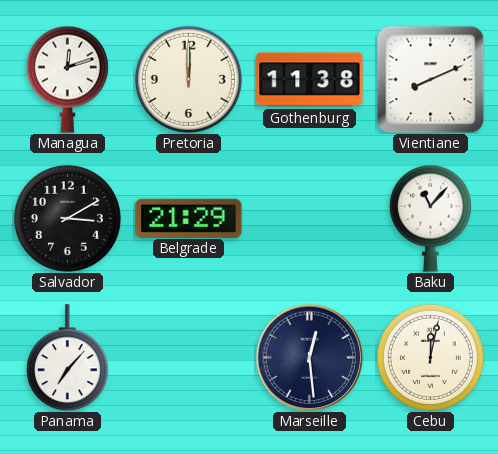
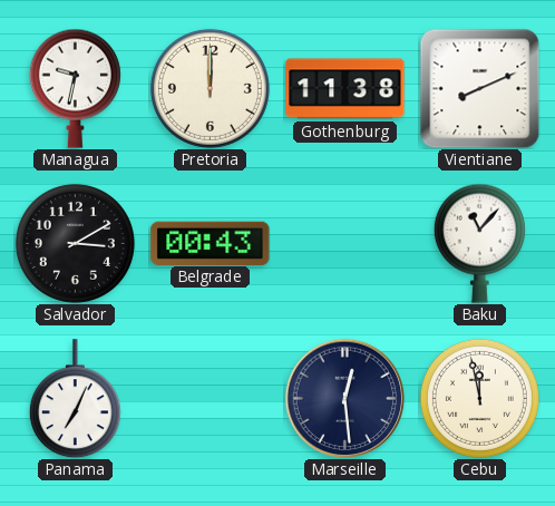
Managua: 12:12 -> 9:32
Belgrade: 21:29 -> 00:43
Panama: 7:07 -> 7:04
Cebu: 12:02 -> 11:58
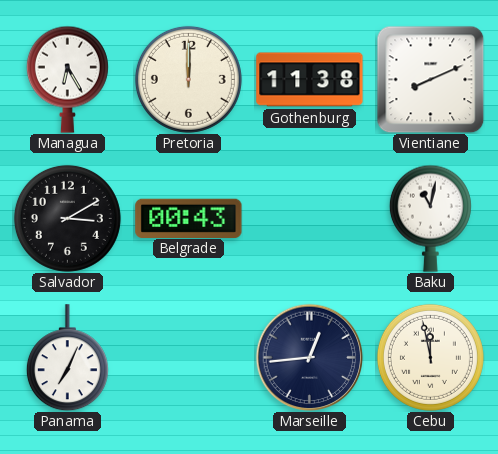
Managua: 9:32 -> 6:25
Baku: 11:07 -> 11:02
Marseille: 12:29 -> 12:44
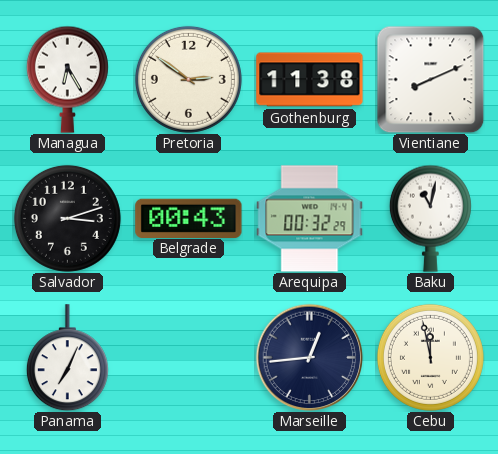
Pretoria: 12:00 -> 2:51
Salvador: 3:10 -> 3:12
Arequipa: none -> 00:32
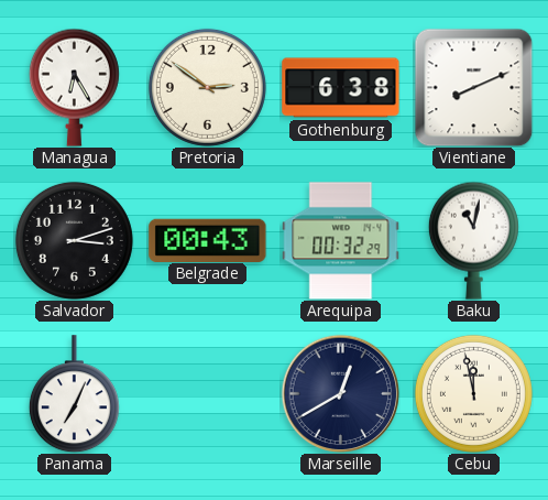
Gothenburg: 11:38 -> 6:38
Marseille: 12:44 -> 12:40
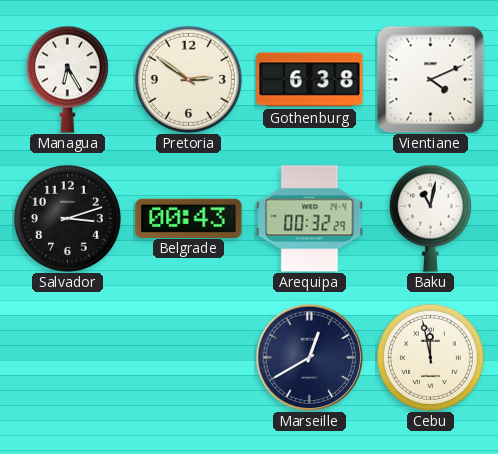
Vientiane: 8:11 -> 4:11
Panama: 7:04 -> none
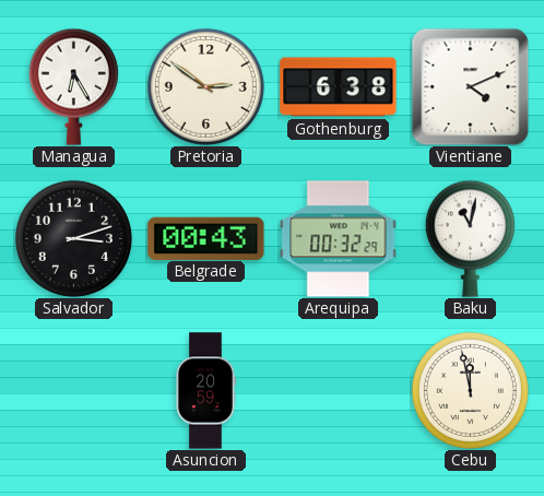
Asuncion: none -> 20:59
Marseille: 12:40 -> none
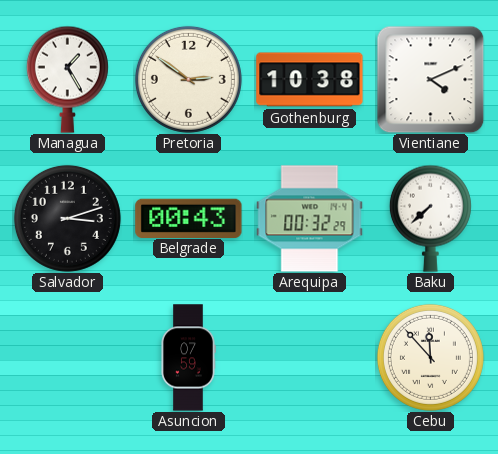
Managua: 6:25 -> 1:25
Gothenburg: 6:38 -> 10:38
Baku: 11:02 -> 7:38
Asuncion: 20:59 -> 07:59
Cebu: 11:58 -> 11:53
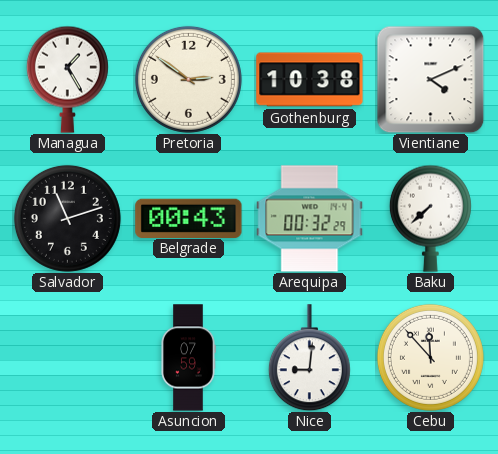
Salvador: 3:12 -> 11:12
Nice: none -> 9:01
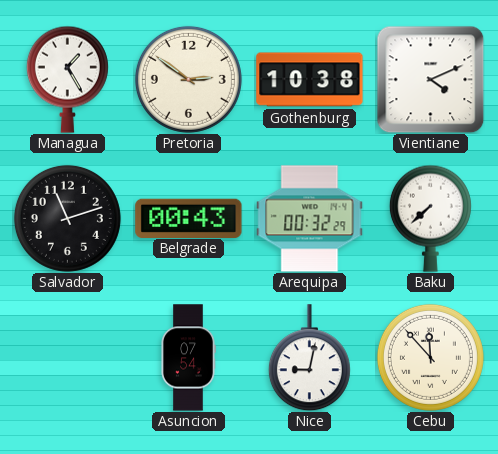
Asuncion: 07:59 -> 07:54
Nice: 9:01 -> 9:02
